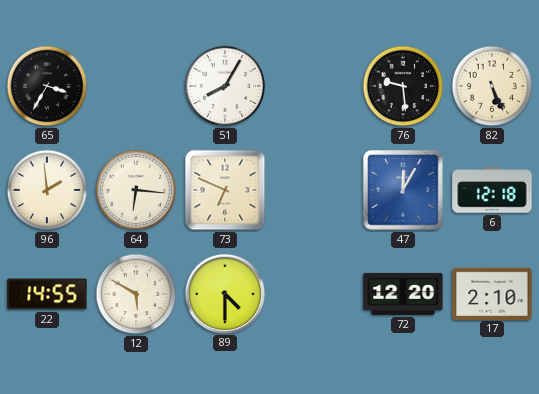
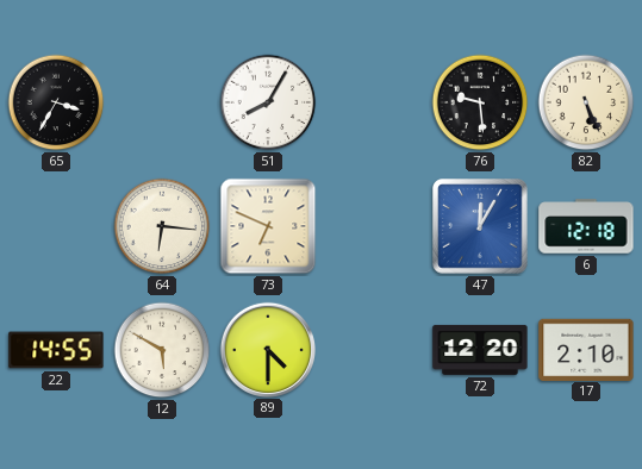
96: 1:59 -> none
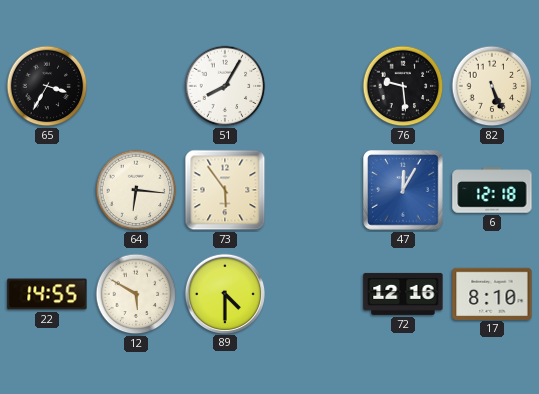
73: 6:49 -> 5:54
72: 12:20 -> 12:16
17: 2:10 -> 8:10
